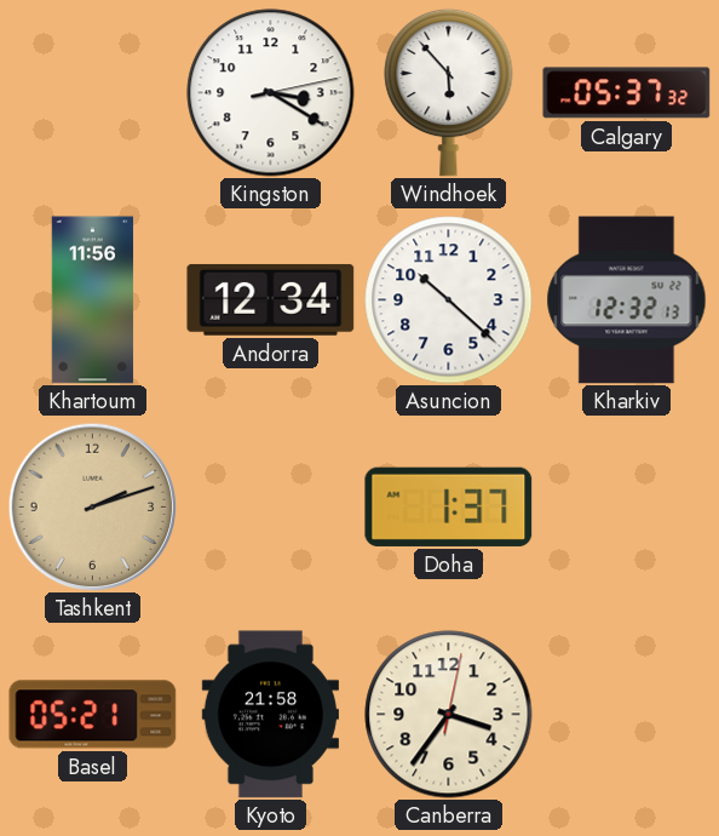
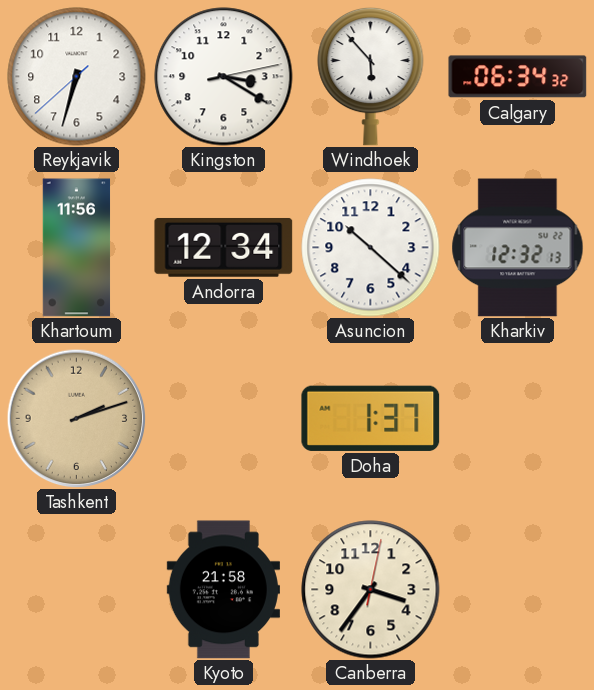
Reykjavik: none -> 6:32
Calgary: 05:37 -> 06:34
Basel: 05:21 -> none
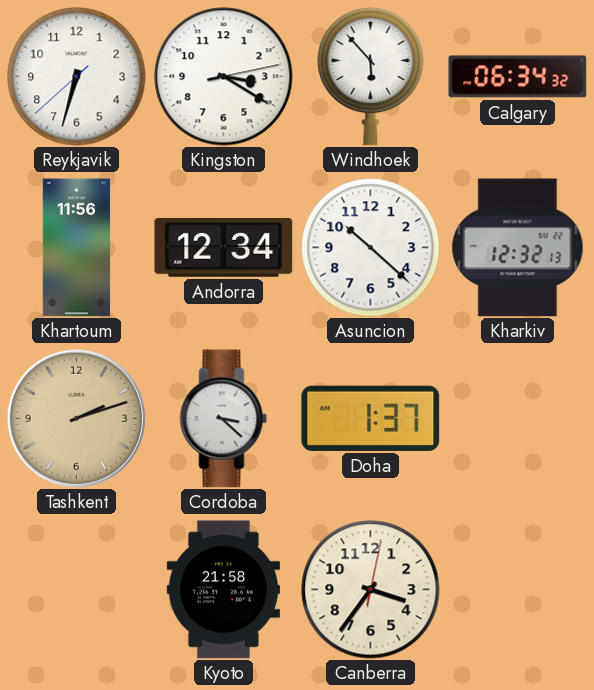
Cordoba: none -> 3:22
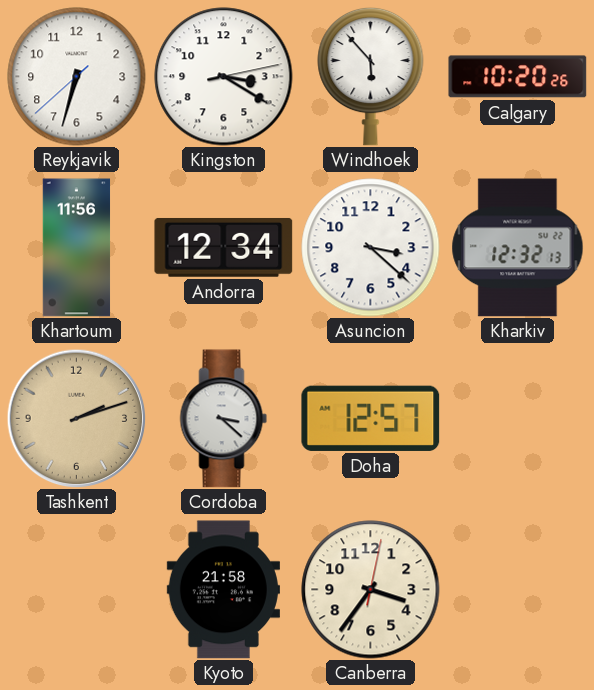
Calgary: 06:34 -> 10:20
Asuncion: 10:22 -> 3:22
Doha: 1:37 -> 12:57
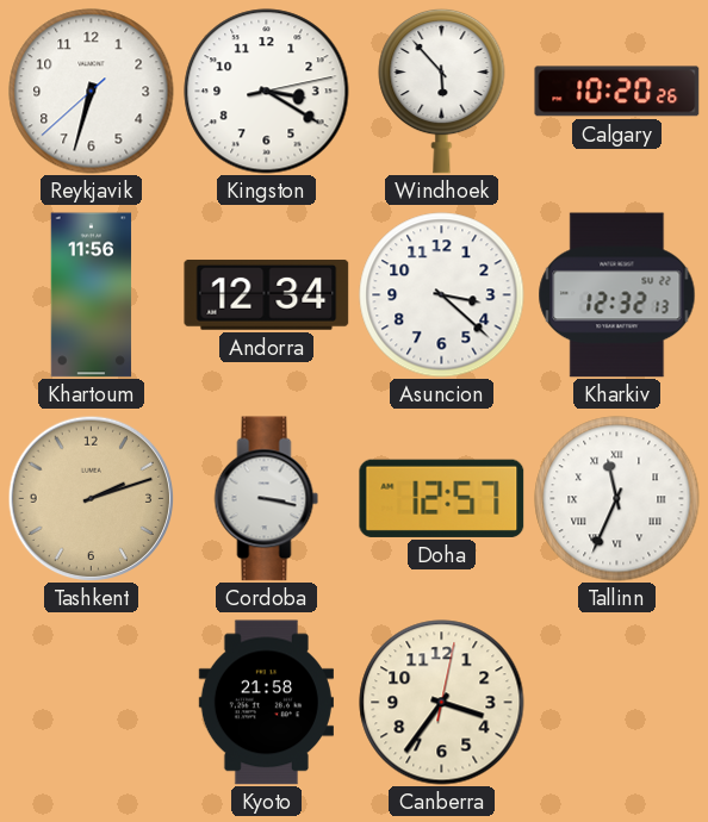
Cordoba: 3:22 -> 3:17
Tallinn: none -> 11:34
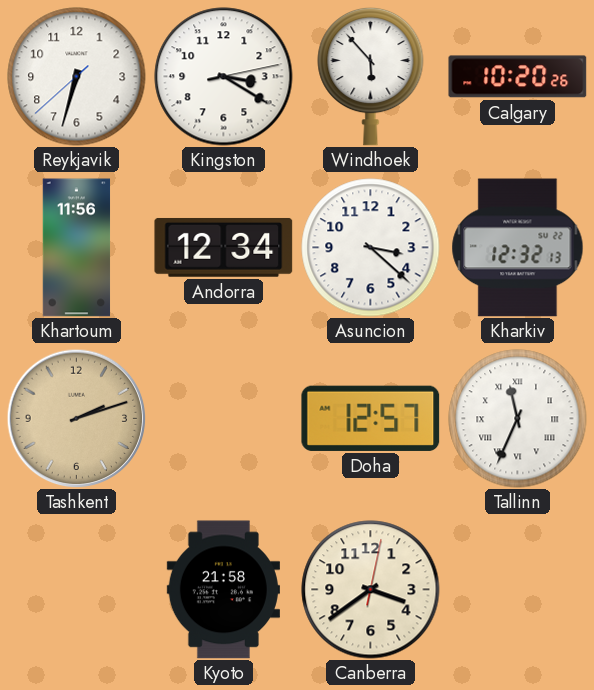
Cordoba: 3:17 -> none
Canberra: 3:36 -> 3:39
